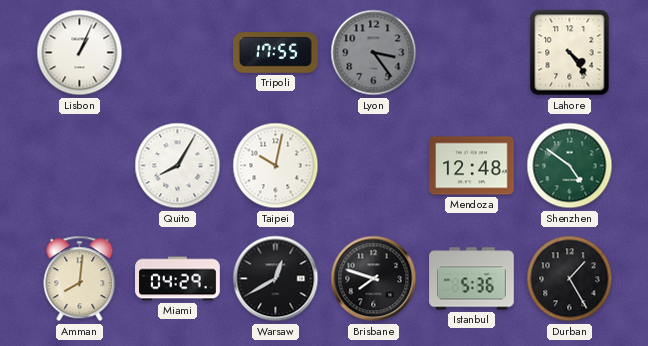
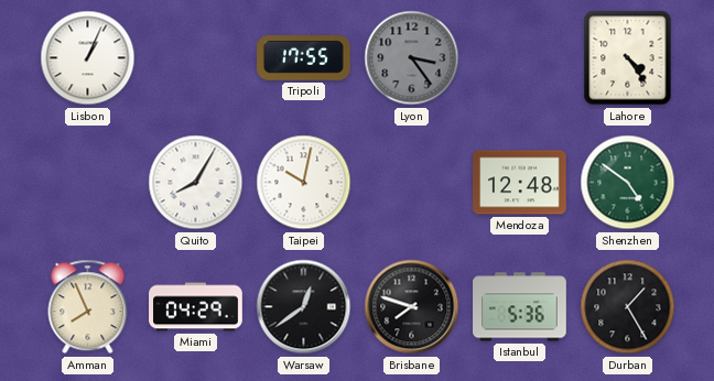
Amman: 8:01 -> 7:56
Warsaw: 12:40 -> 12:39
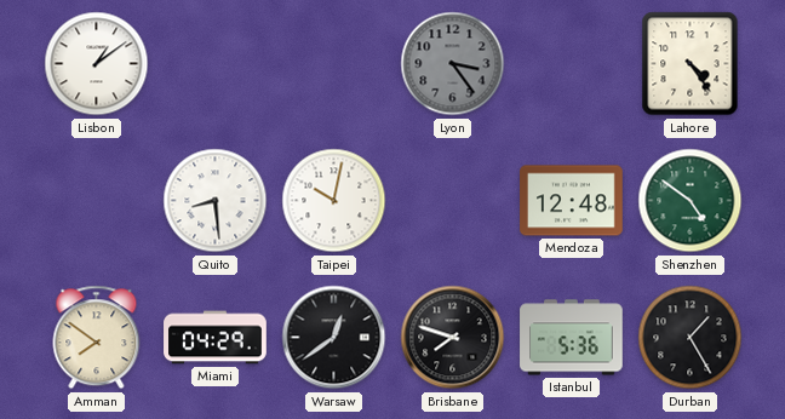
Lisbon: 1:04 -> 1:09
Tripoli: 17:55 -> none
Quito: 8:05 -> 8:29
Amman: 7:56 -> 7:51
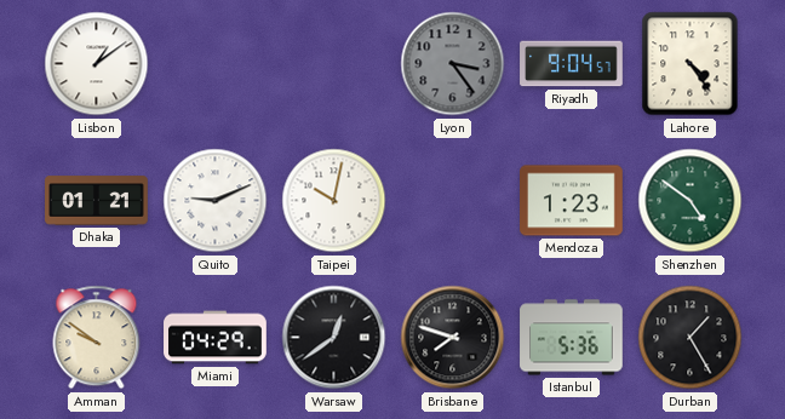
Riyadh: none -> 9:04
Dhaka: none -> 01:21
Quito: 8:29 -> 9:11
Mendoza: 12:48 -> 1:23
Amman: 7:51 -> 9:51
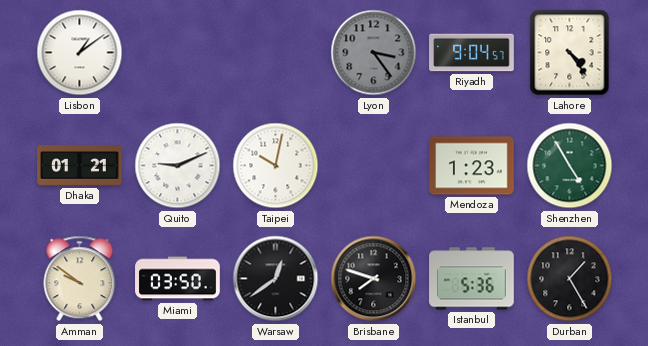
Shenzhen: 4:51 -> 4:55
Miami: 04:29 -> 03:50
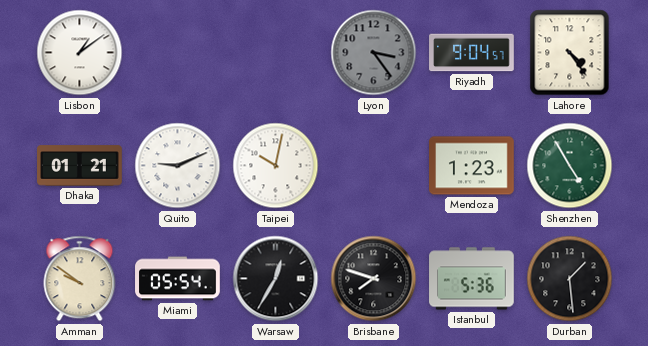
Miami: 03:50 -> 05:54
Warsaw: 12:39 -> 12:35
Durban: 1:25 -> 1:29
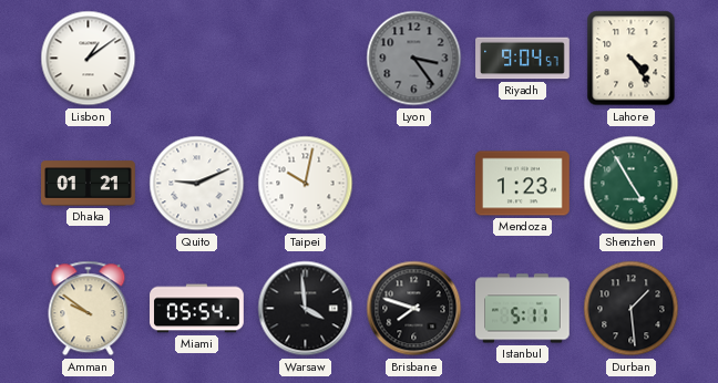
Warsaw: 12:35 -> 3:59
Istanbul: 5:36 -> 5:11
